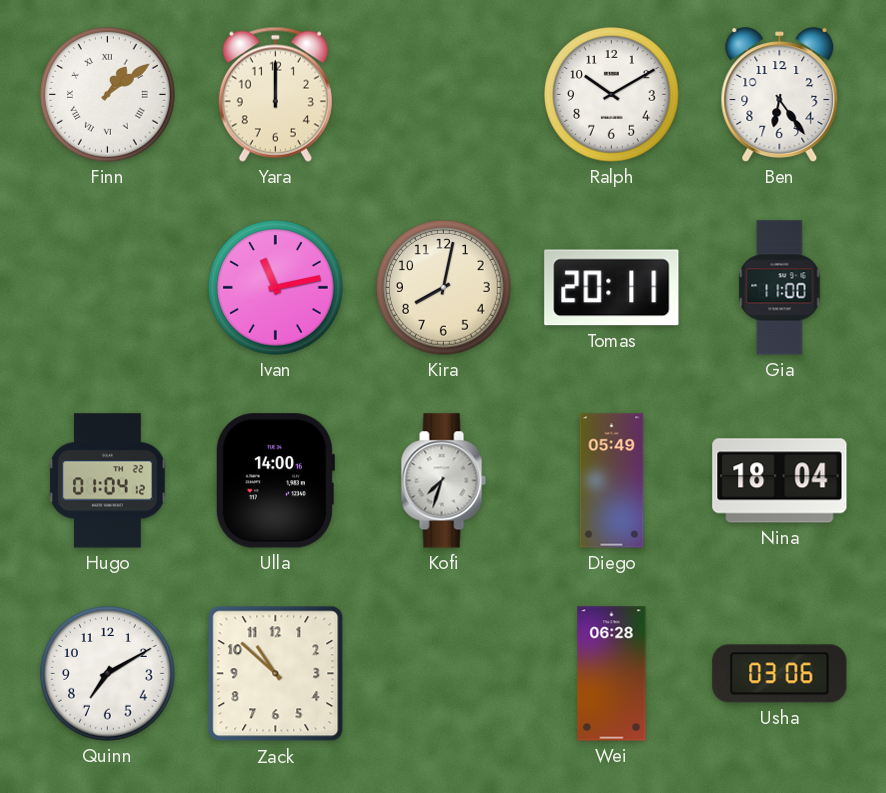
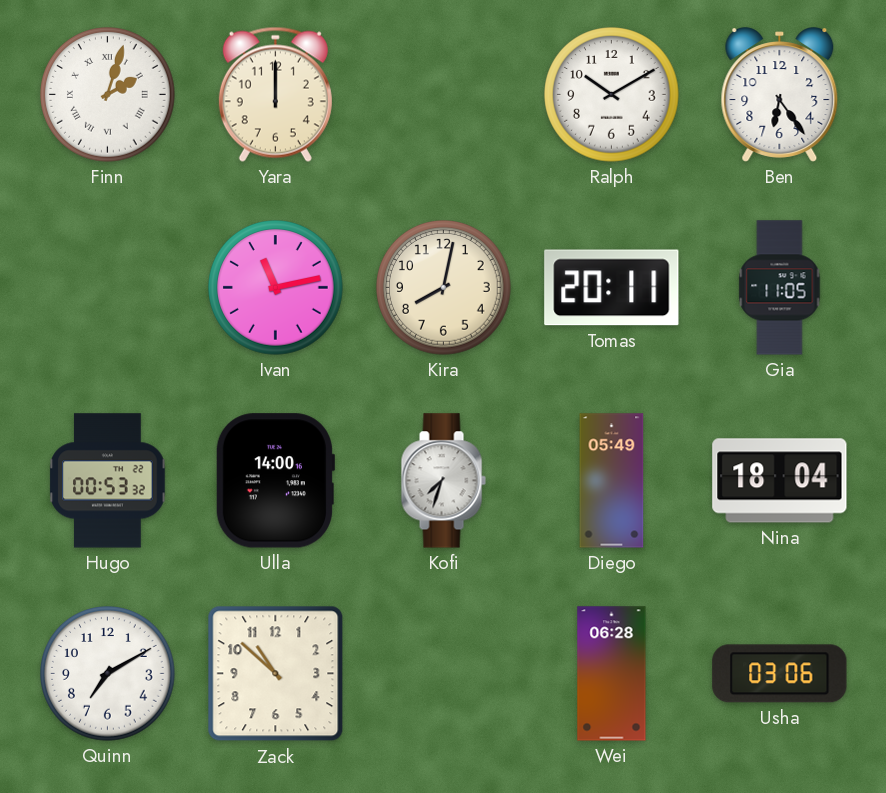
Finn: 1:09 -> 2:03
Gia: 11:00 -> 11:05
Hugo: 01:04 -> 00:53
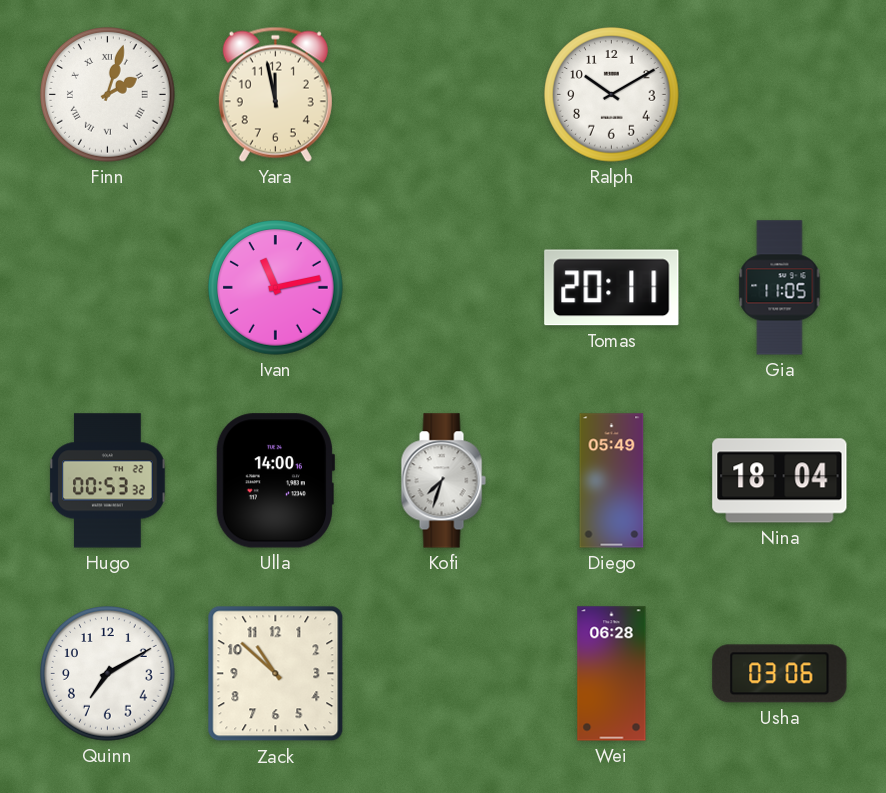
Yara: 12:00 -> 11:58
Ben: 6:24 -> none
Kira: 8:02 -> none
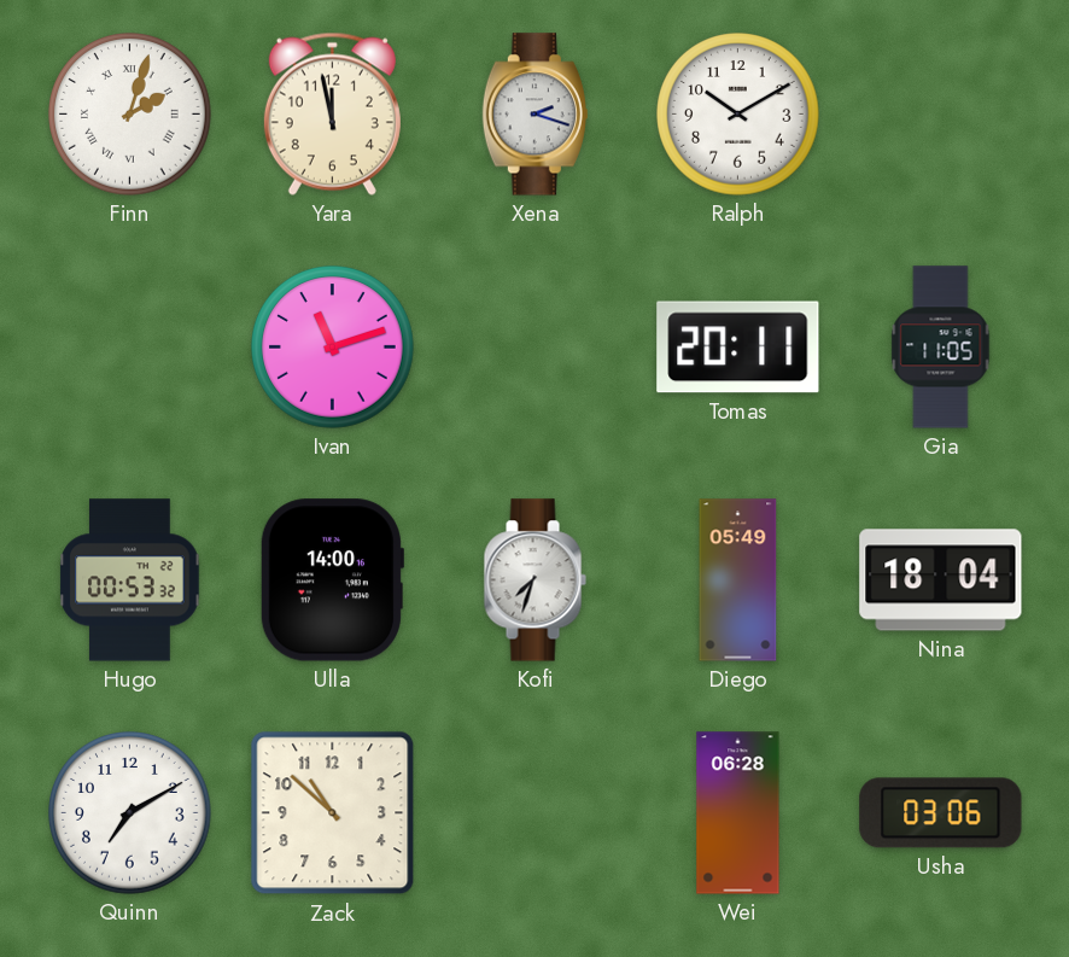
Xena: none -> 2:18
Ivan: 11:13 -> 11:12
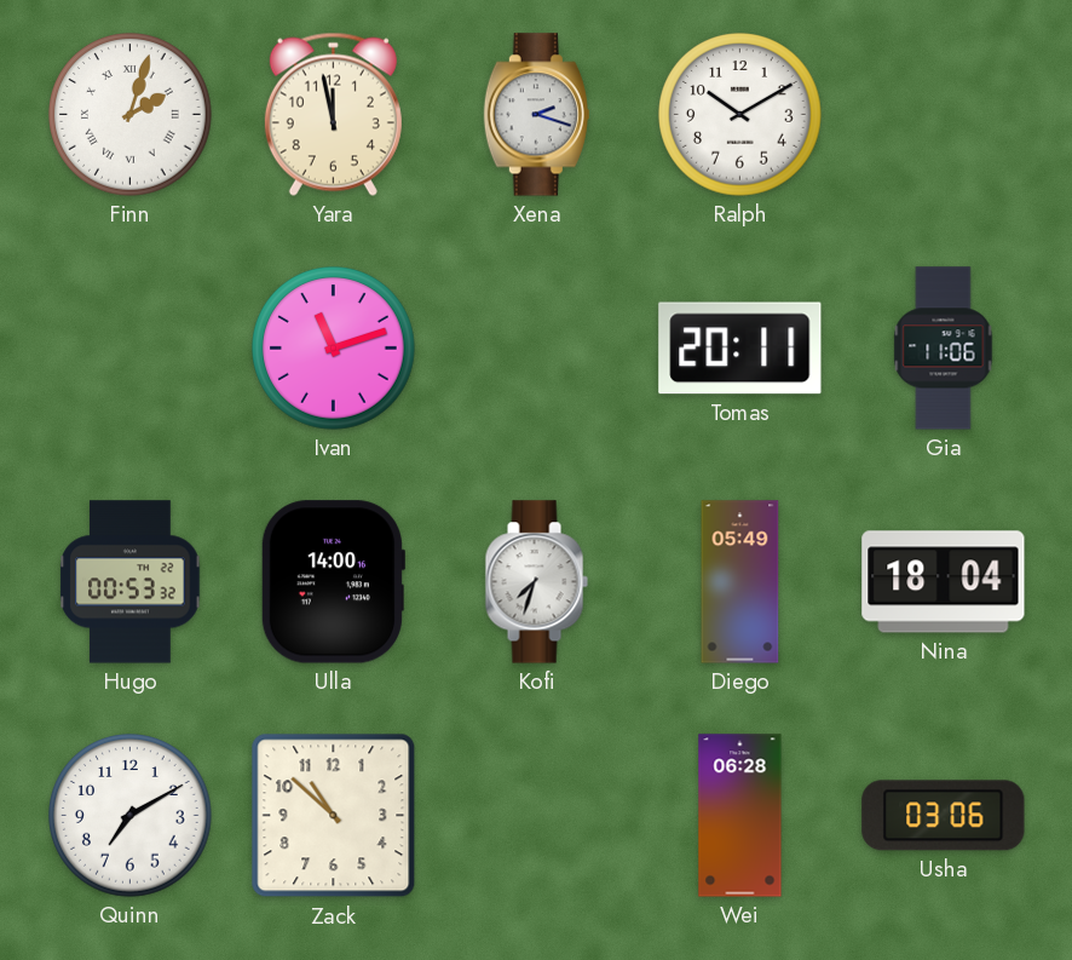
Gia: 11:05 -> 11:06
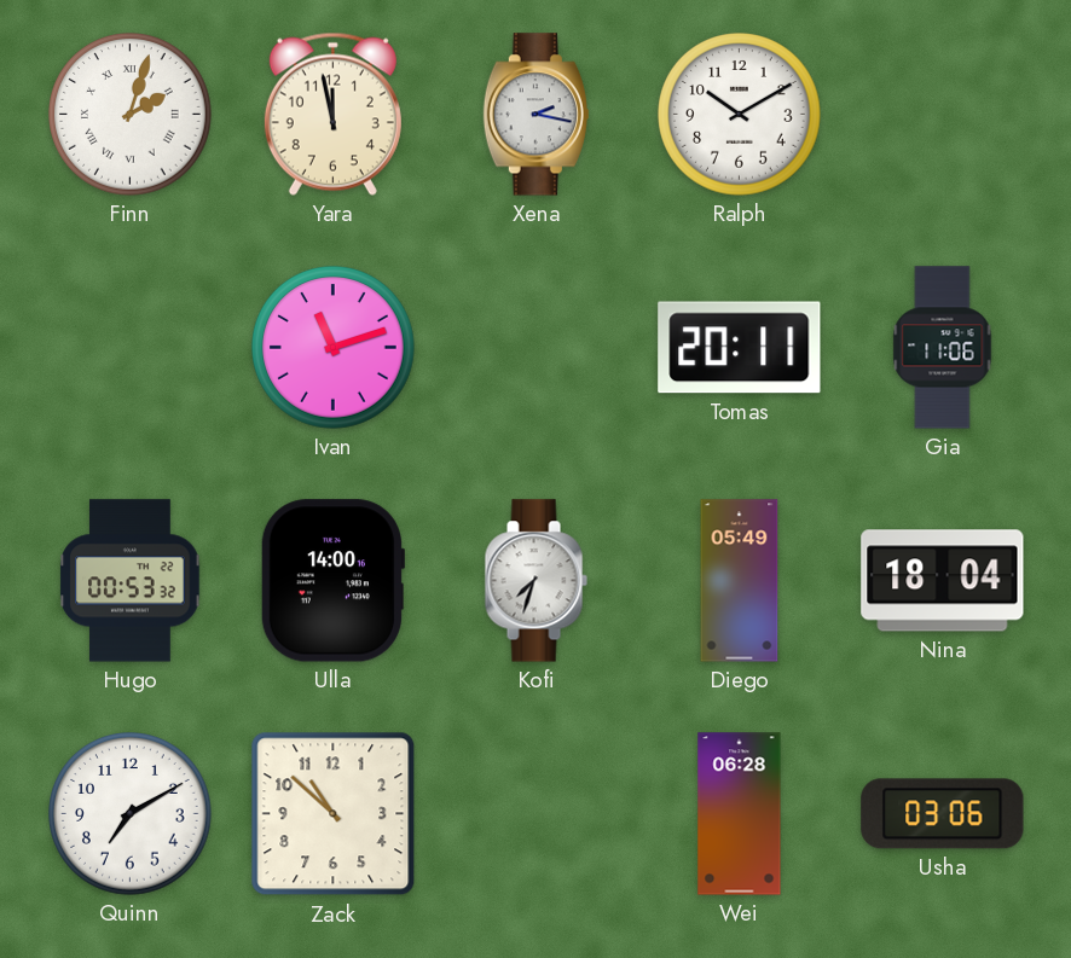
Xena: 2:18 -> 2:17
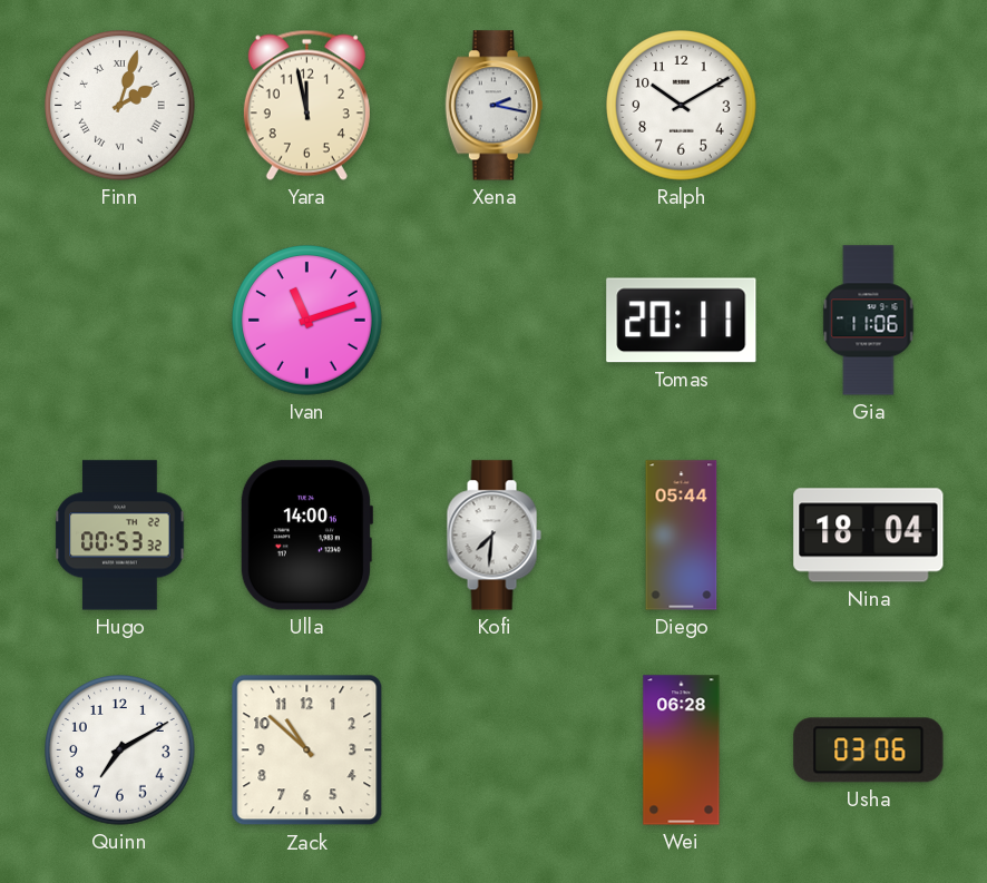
Kofi: 7:33 -> 7:31
Diego: 05:49 -> 05:44
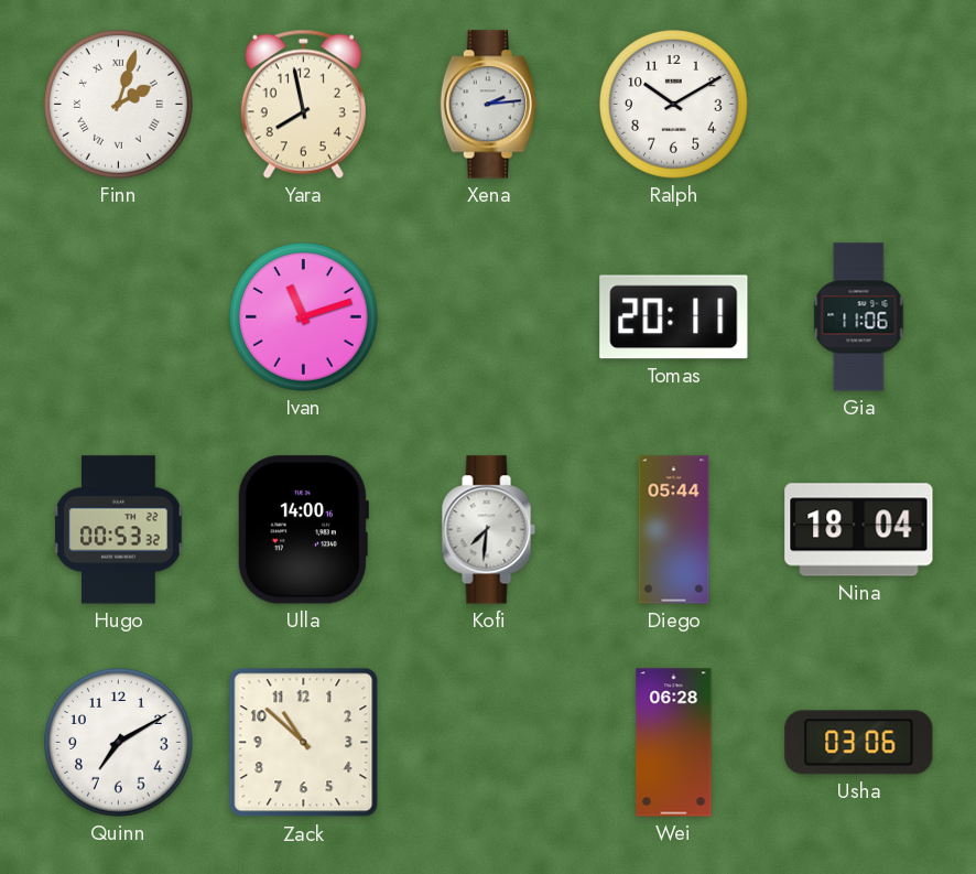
Yara: 11:58 -> 7:58
Xena: 2:17 -> 2:14
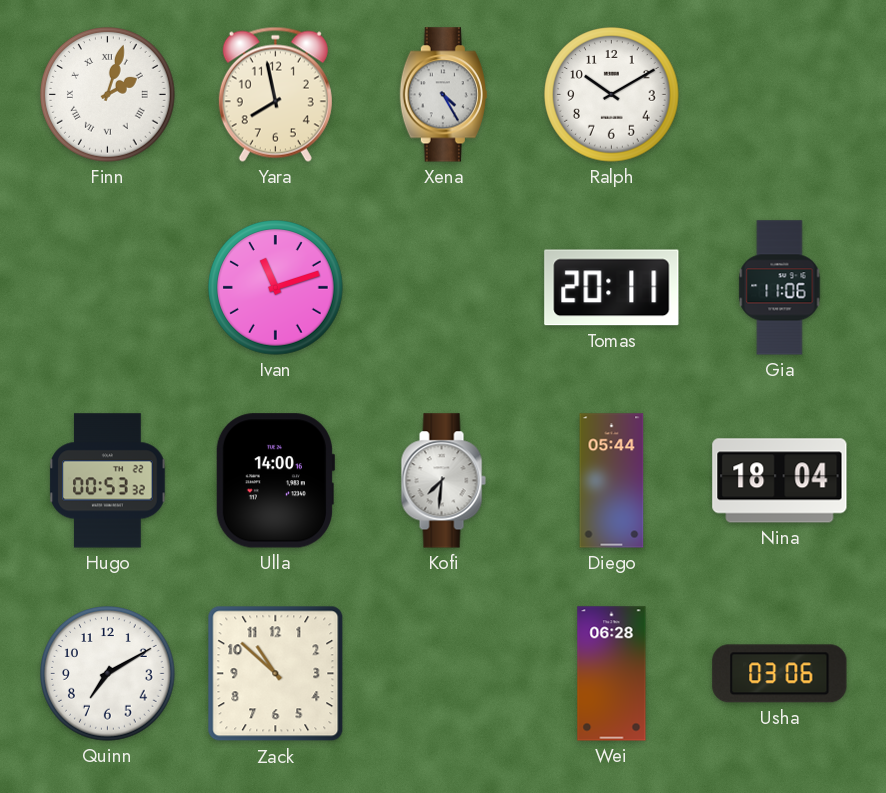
Xena: 2:14 -> 4:25
